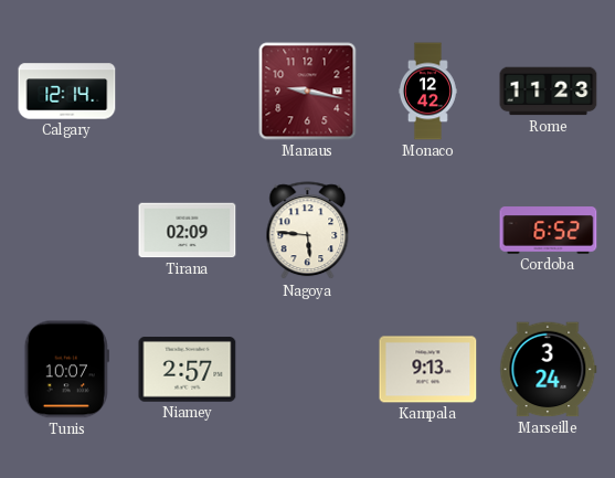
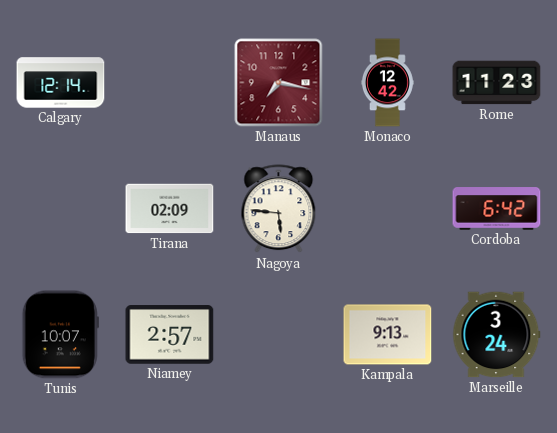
Manaus: 9:17 -> 7:17
Cordoba: 6:52 -> 6:42
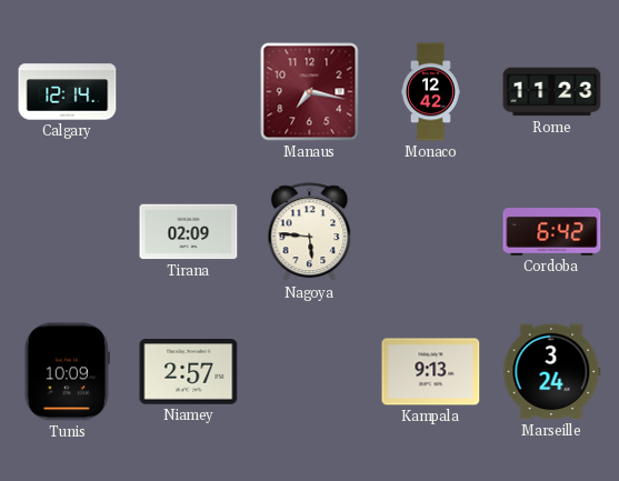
Tunis: 10:07 -> 10:09
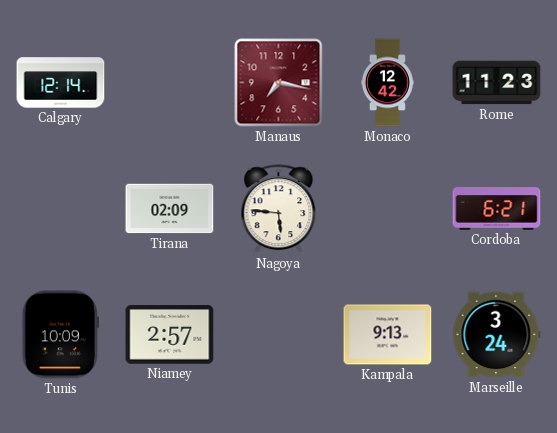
Cordoba: 6:42 -> 6:21
